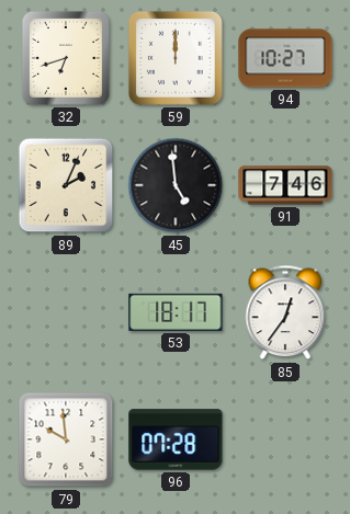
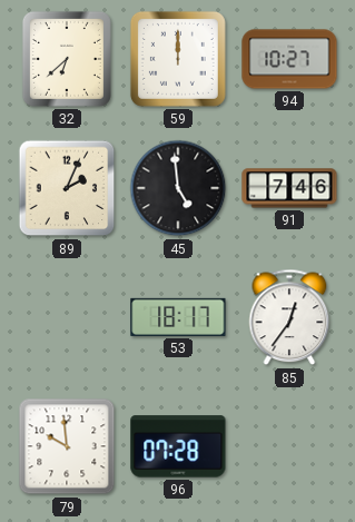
32: 6:42 -> 6:38
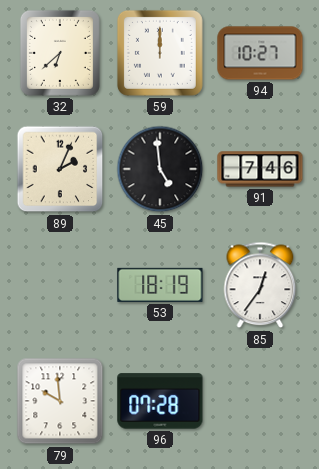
53: 18:17 -> 18:19
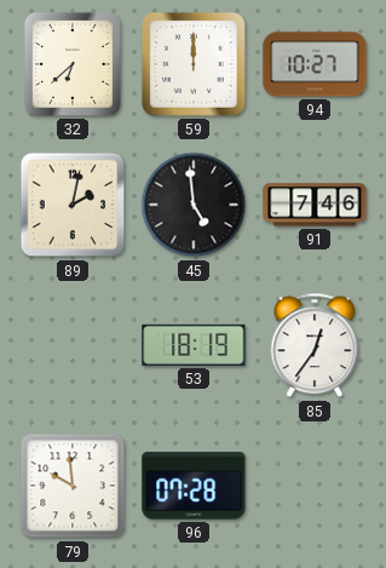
89: 2:04 -> 2:02
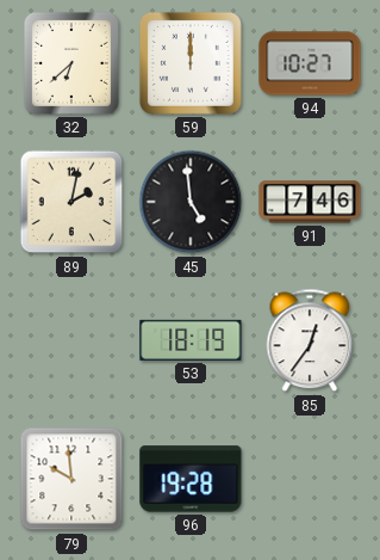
96: 07:28 -> 19:28
